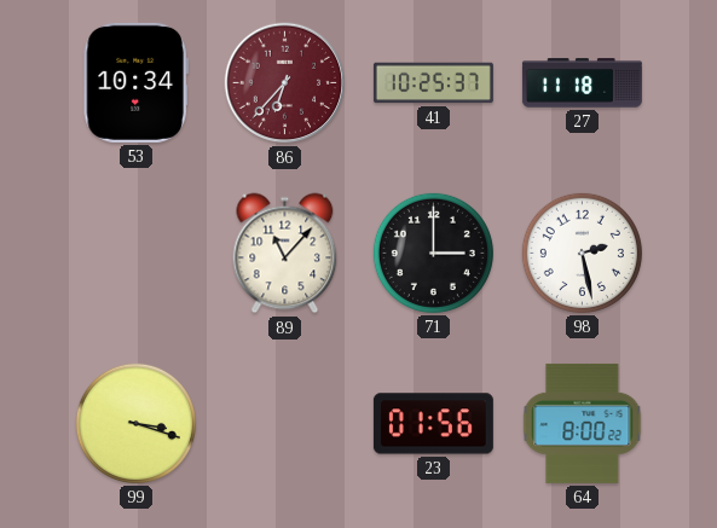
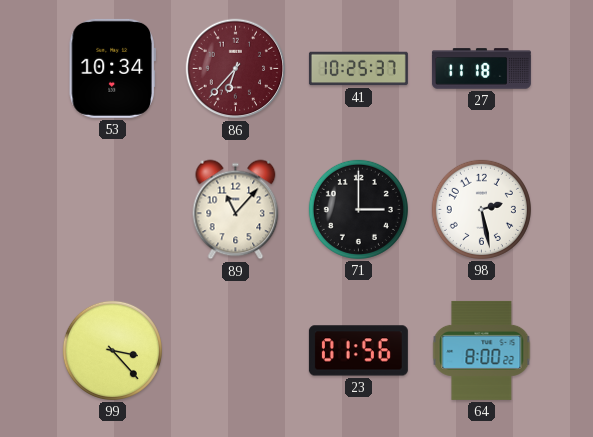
99: 3:18 -> 3:23
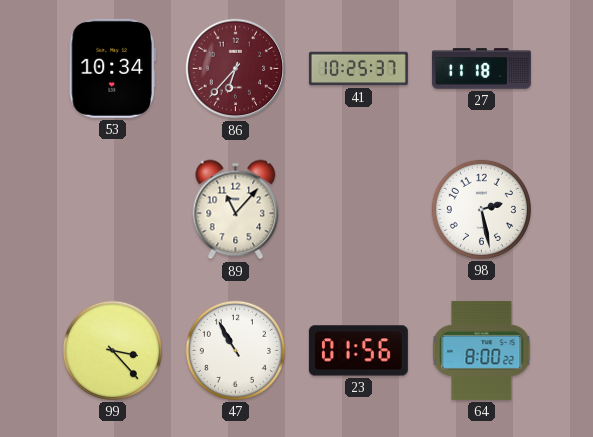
71: 3:00 -> none
47: none -> 10:55
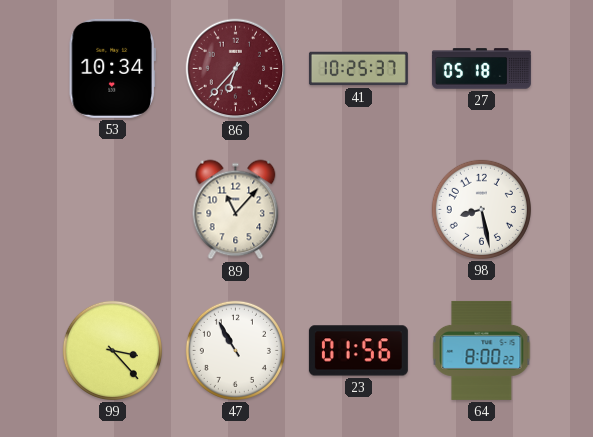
27: 11:18 -> 05:18
98: 2:28 -> 8:28
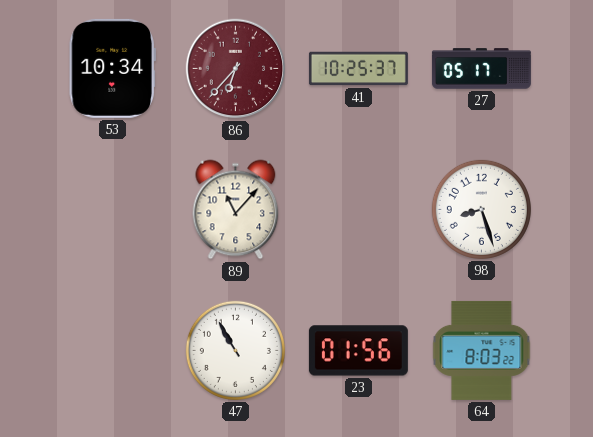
27: 05:18 -> 05:17
98: 8:28 -> 8:27
99: 3:23 -> none
64: 8:00 -> 8:03
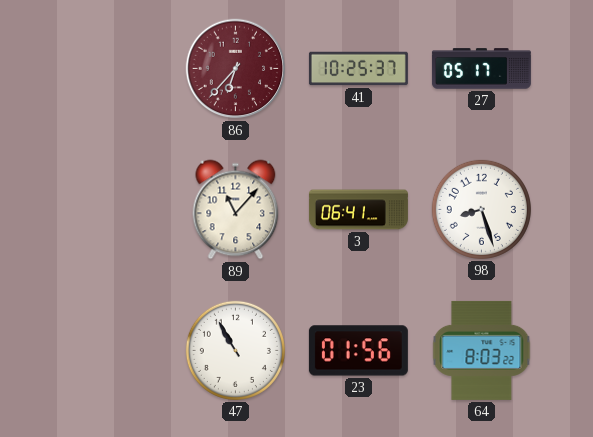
53: 10:34 -> none
3: none -> 06:41
